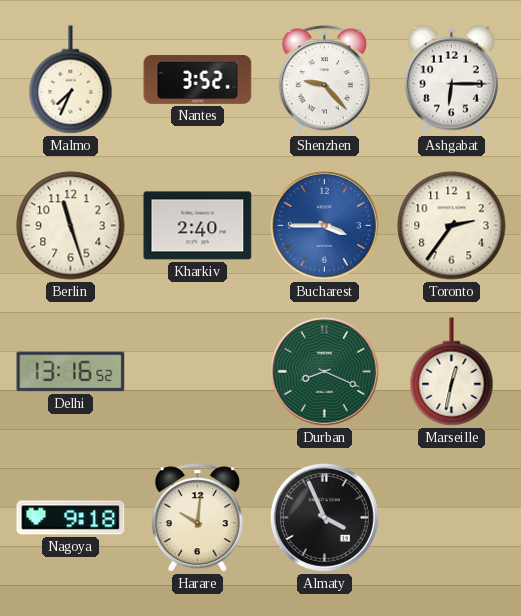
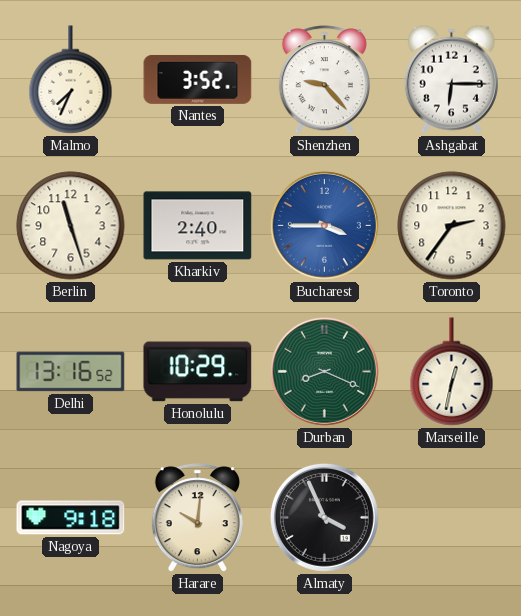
Honolulu: none -> 10:29
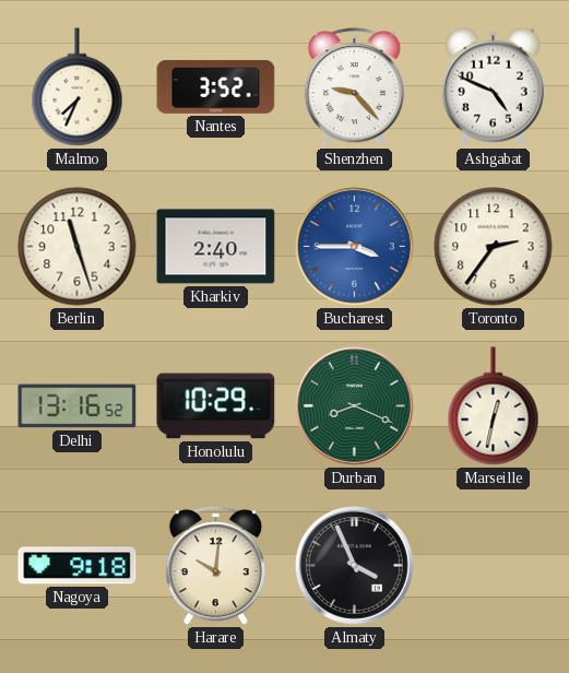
Ashgabat: 6:15 -> 4:49
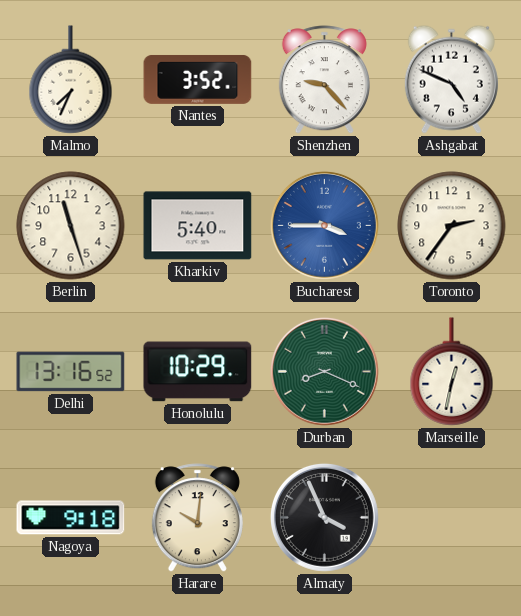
Kharkiv: 2:40 -> 5:40
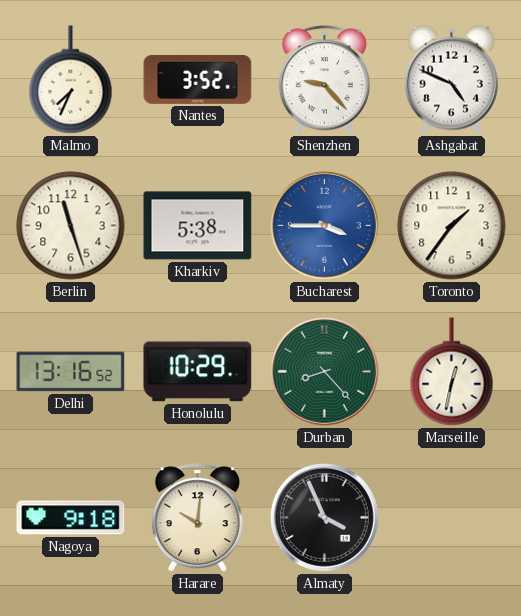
Kharkiv: 5:40 -> 5:38
Toronto: 2:36 -> 1:36
Durban: 8:19 -> 8:23
